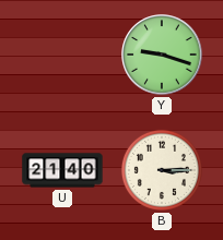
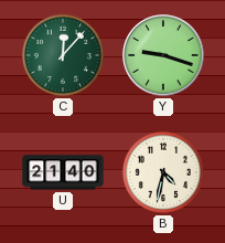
C: none -> 12:07
B: 3:15 -> 4:32
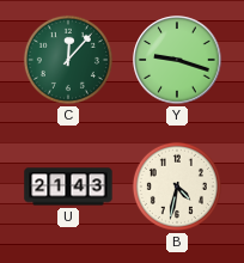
U: 21:40 -> 21:43
